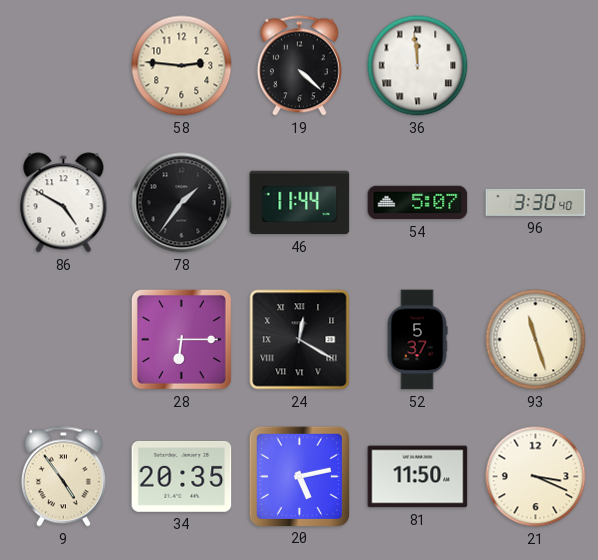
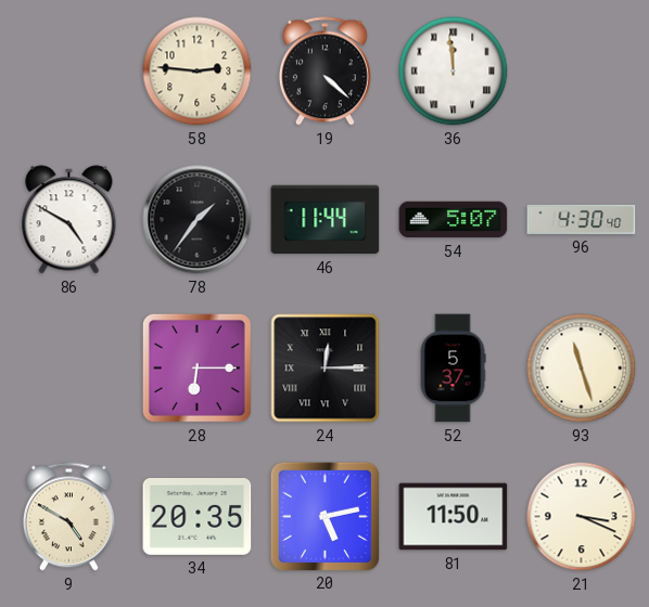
96: 3:30 -> 4:30
24: 12:20 -> 12:15
9: 4:54 -> 4:50
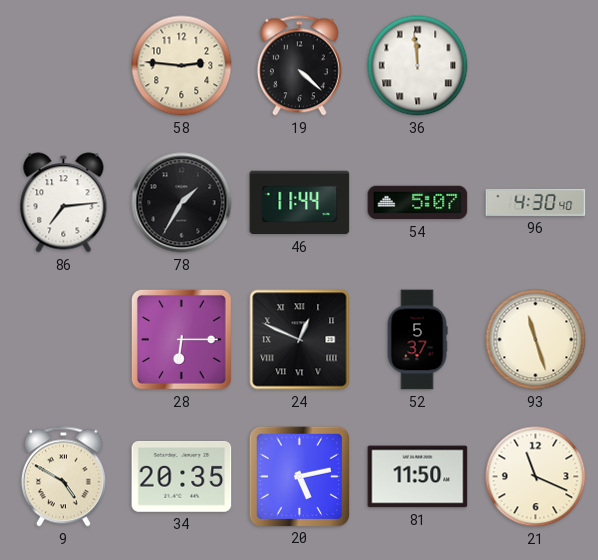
86: 4:50 -> 7:14
78: 1:36 -> 1:35
24: 12:15 -> 12:49
21: 3:19 -> 11:19
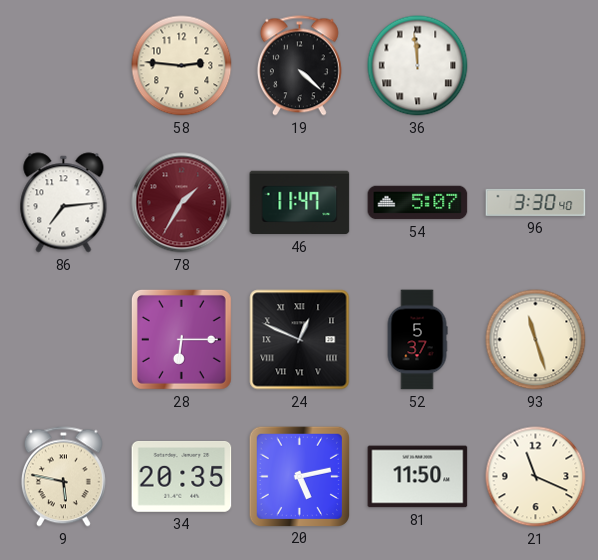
78 dial: black -> burgundy
46: 11:44 -> 11:47
96: 4:30 -> 3:30
9: 4:50 -> 5:47
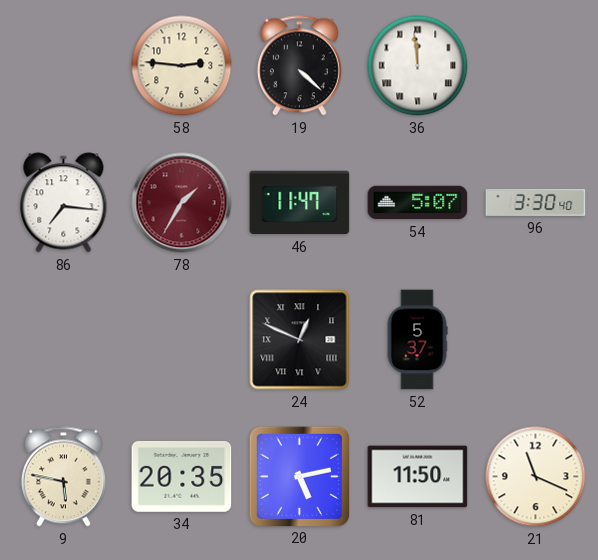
86: 7:14 -> 7:16
28: 6:15 -> none
93: 11:27 -> none
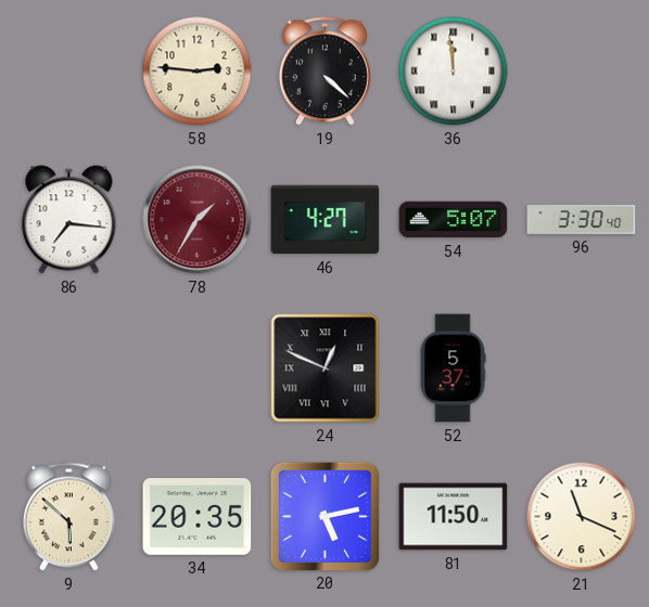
46: 11:47 -> 4:27
9: 5:47 -> 5:52
